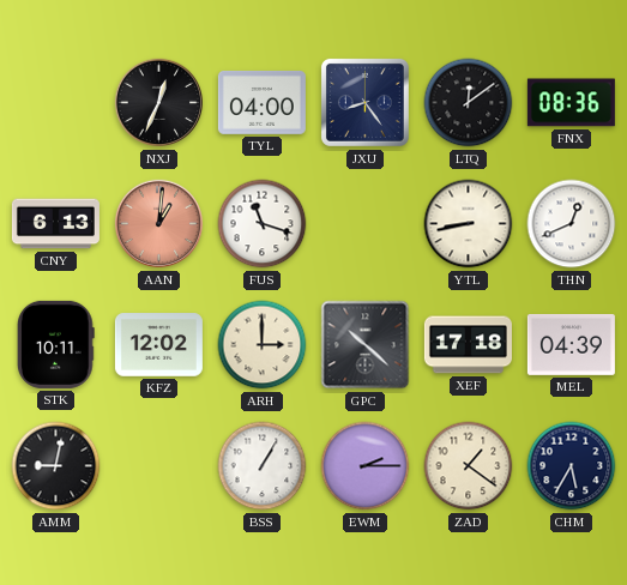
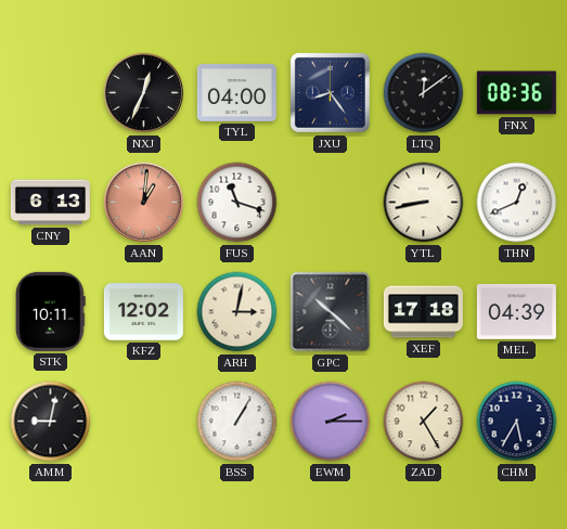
ARH: 3:00 -> 3:02
ZAD: 1:21 -> 1:25
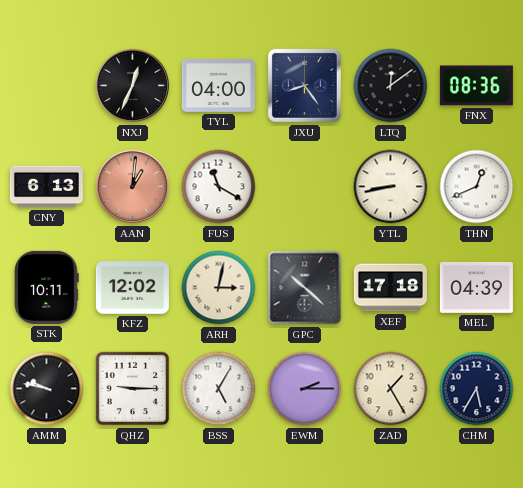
FUS: 11:18 -> 11:20
AMM: 9:02 -> 9:47
QHZ: none -> 9:15
BSS: 1:05 -> 5:05
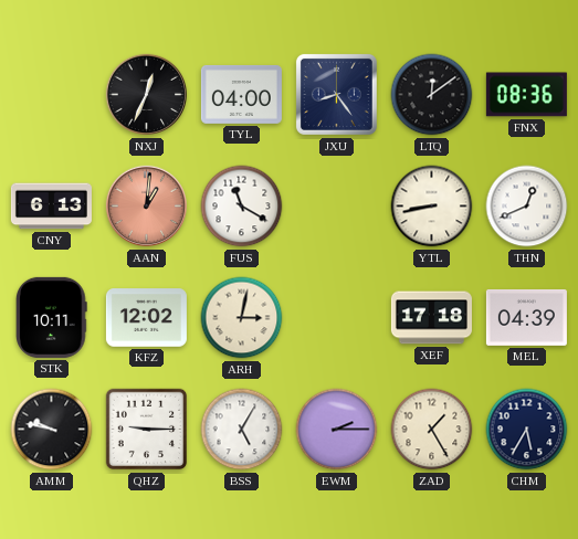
GPC: 10:22 -> none
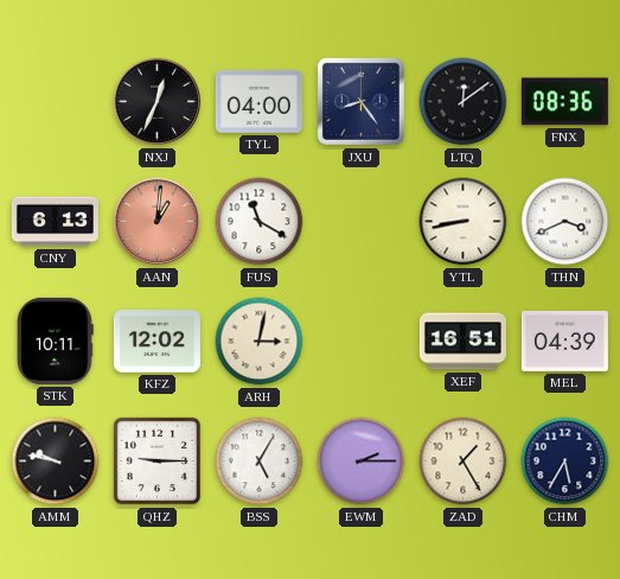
THN: 12:41 -> 3:41
XEF: 17:18 -> 16:51
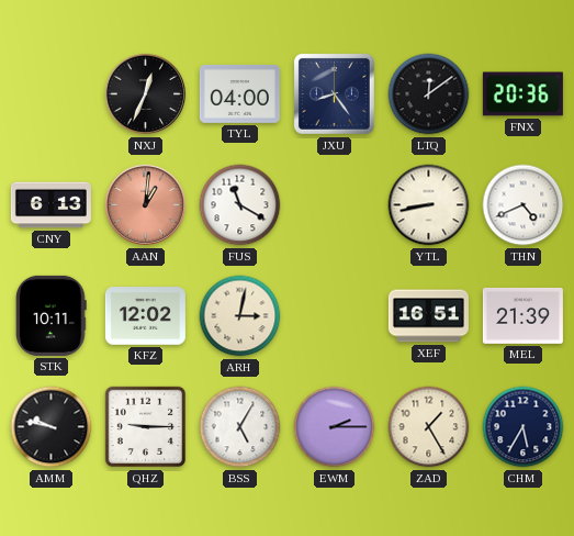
FNX: 08:36 -> 20:36
THN: 3:41 -> 4:41
MEL: 04:39 -> 21:39
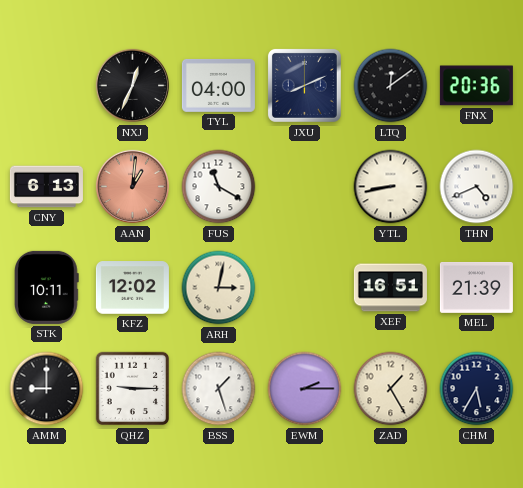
JXU: 8:24 -> 8:11
AMM: 9:47 -> 9:00
BSS: 5:05 -> 1:27
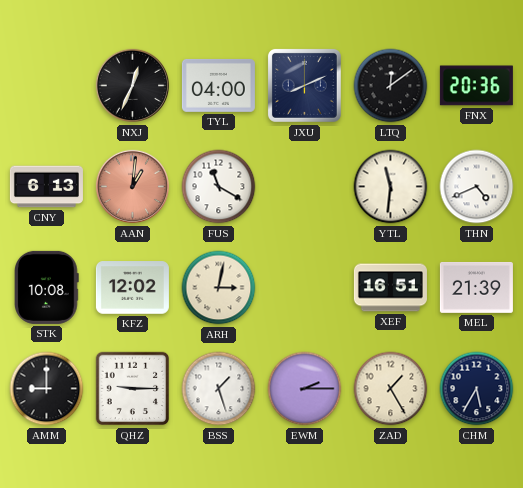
YTL: 8:43 -> 11:31
STK: 10:11 -> 10:08
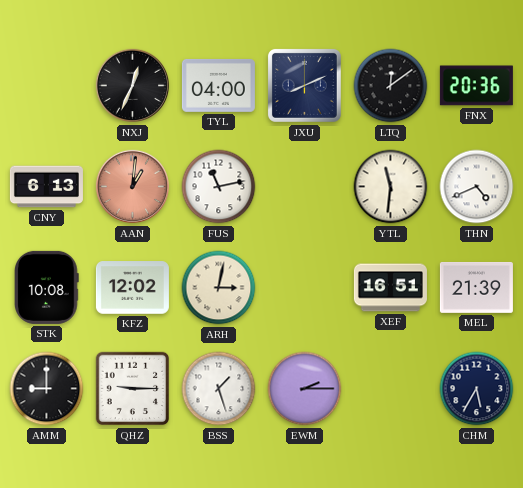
FUS: 11:20 -> 11:13
ZAD: 1:25 -> none
